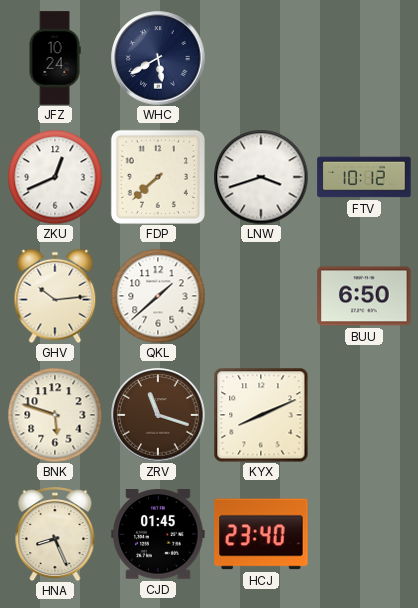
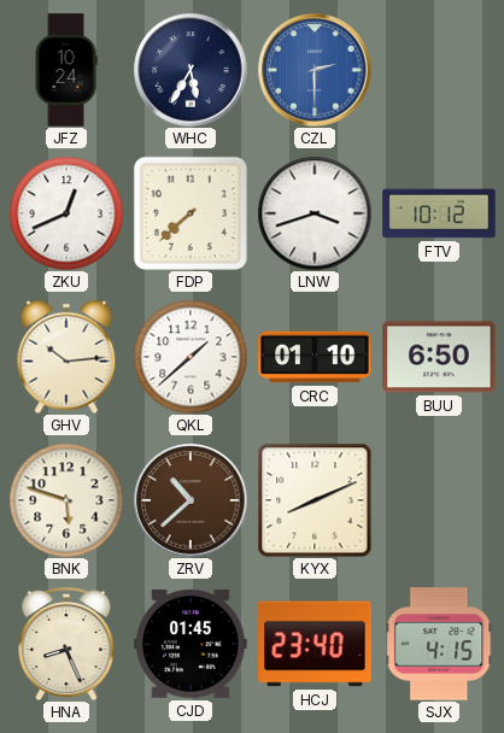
WHC: 5:40 -> 5:35
CZL: none -> 2:30
CRC: none -> 01:10
ZRV: 11:18 -> 10:38
SJX: none -> 4:15
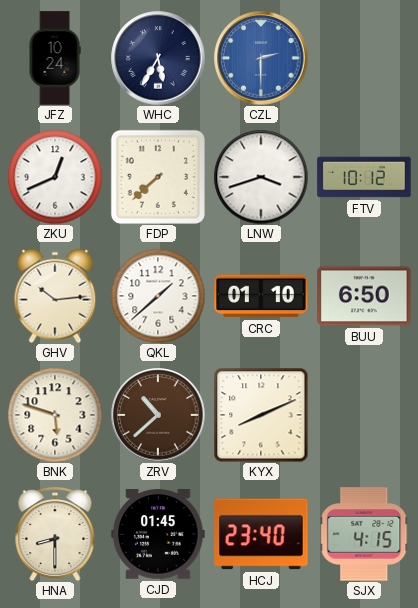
HNA: 8:26 -> 8:30
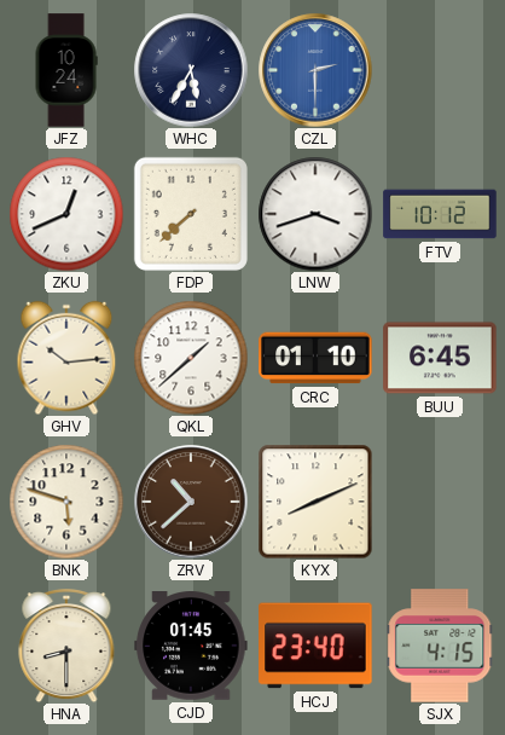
BUU: 6:50 -> 6:45
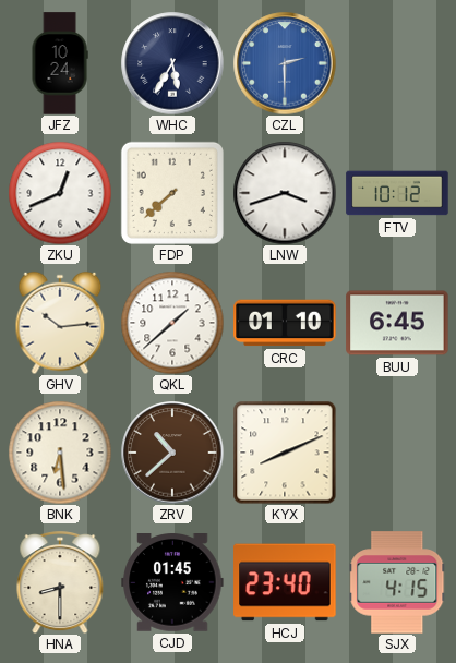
BNK: 5:48 -> 6:29
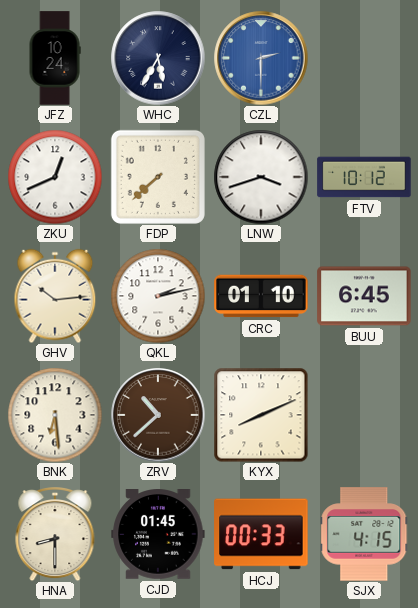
QKL: 1:38 -> 2:13
HCJ: 23:40 -> 00:33
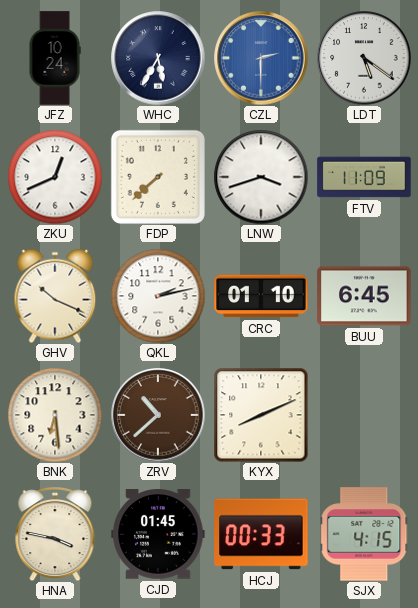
LDT: none -> 5:21
FTV: 10:12 -> 11:09
GHV: 10:14 -> 10:19
HNA: 8:30 -> 3:47
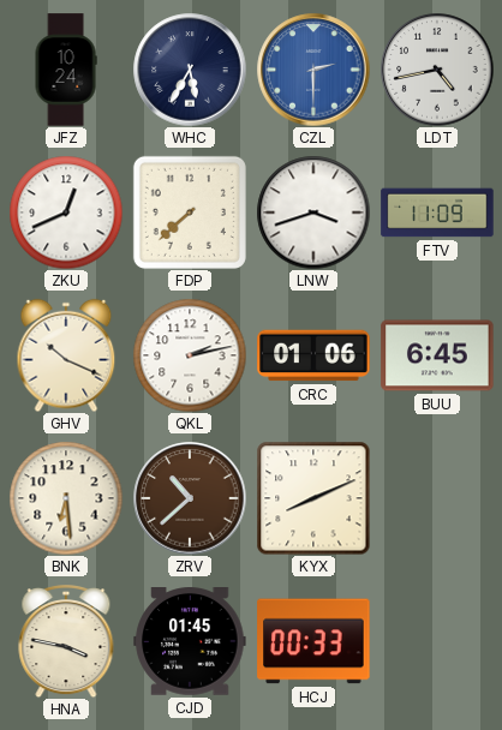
LDT: 5:21 -> 4:43
CRC: 01:10 -> 01:06
SJX: 4:15 -> none
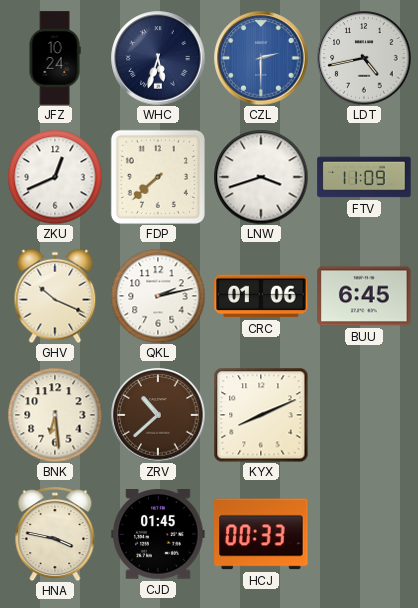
WHC: 5:35 -> 5:33
